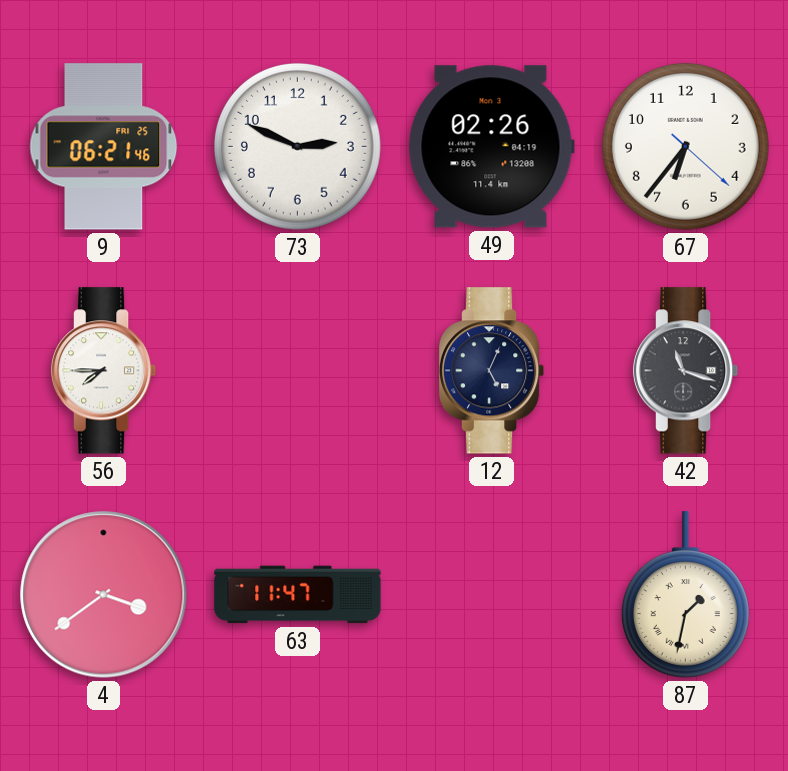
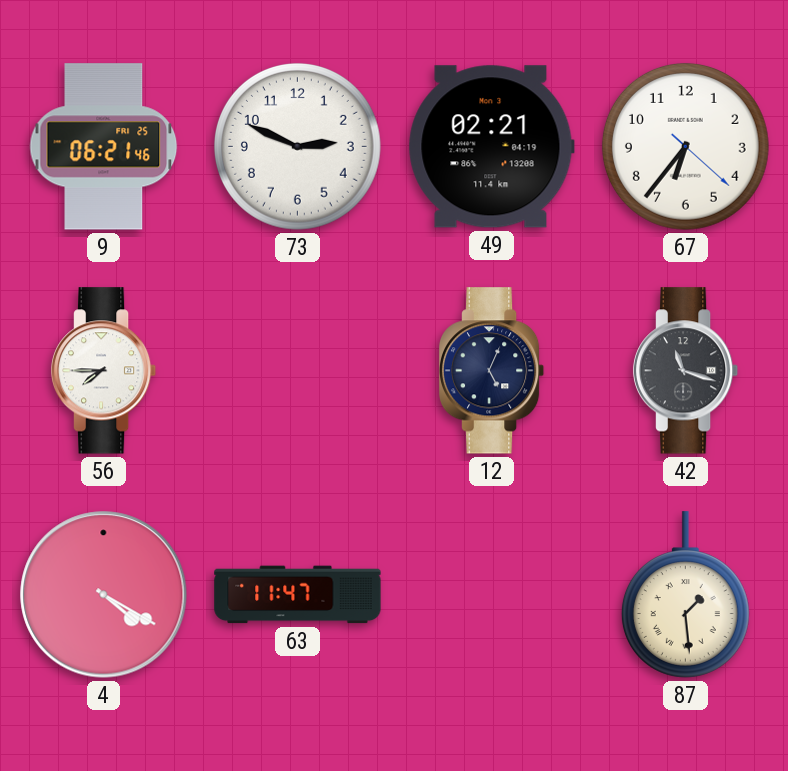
49: 02:26 -> 02:21
4: 3:39 -> 4:20
87: 1:32 -> 1:29
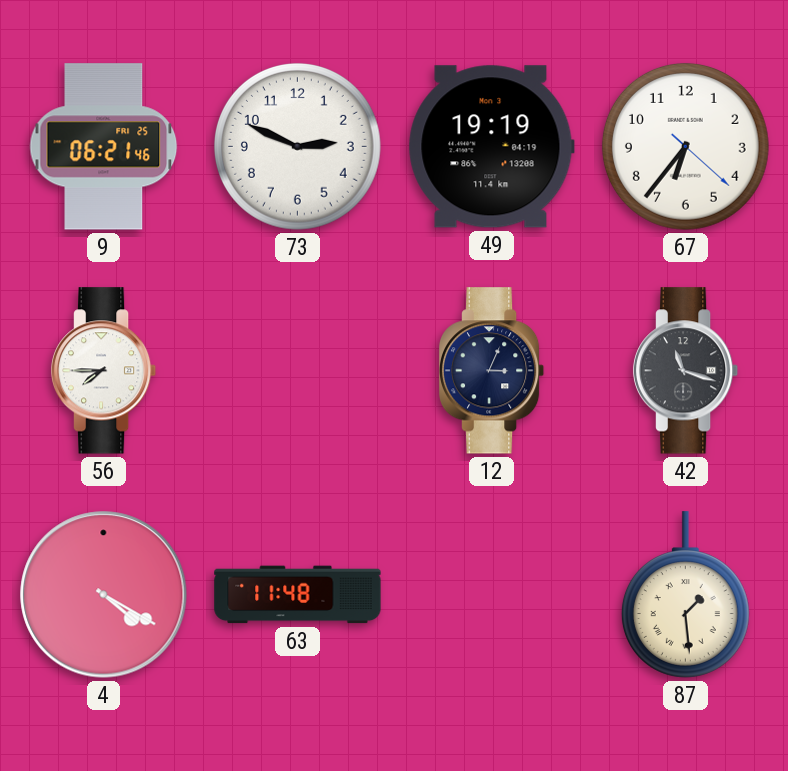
49: 02:21 -> 19:19
12: 5:04 -> 3:04
63: 11:47 -> 11:48
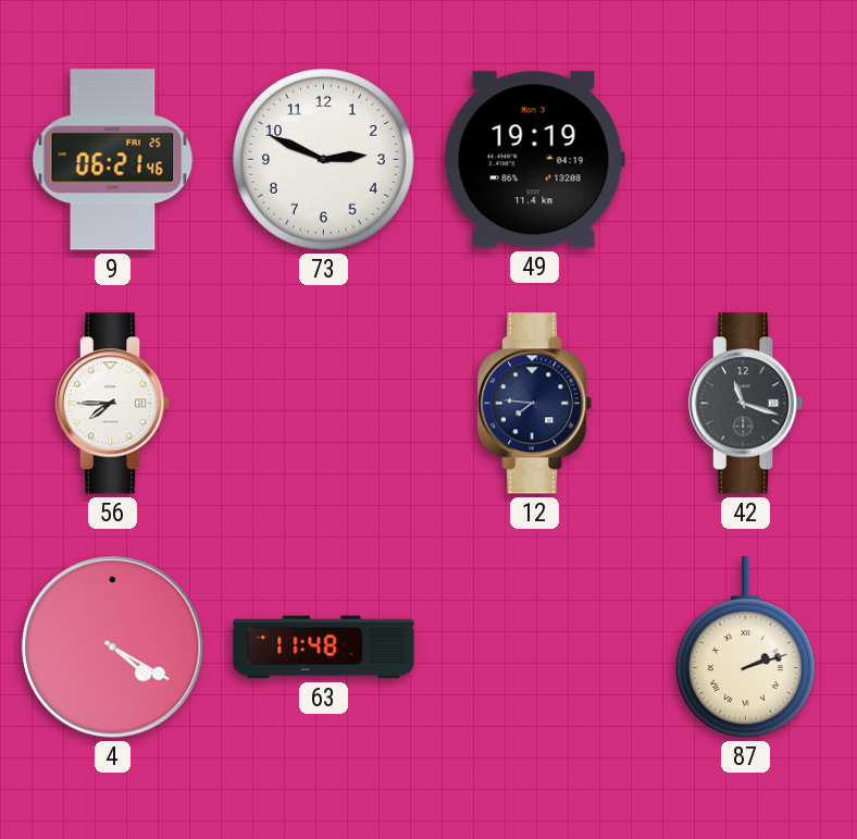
67: 6:36 -> none
12: 3:04 -> 7:46
87: 1:29 -> 2:12
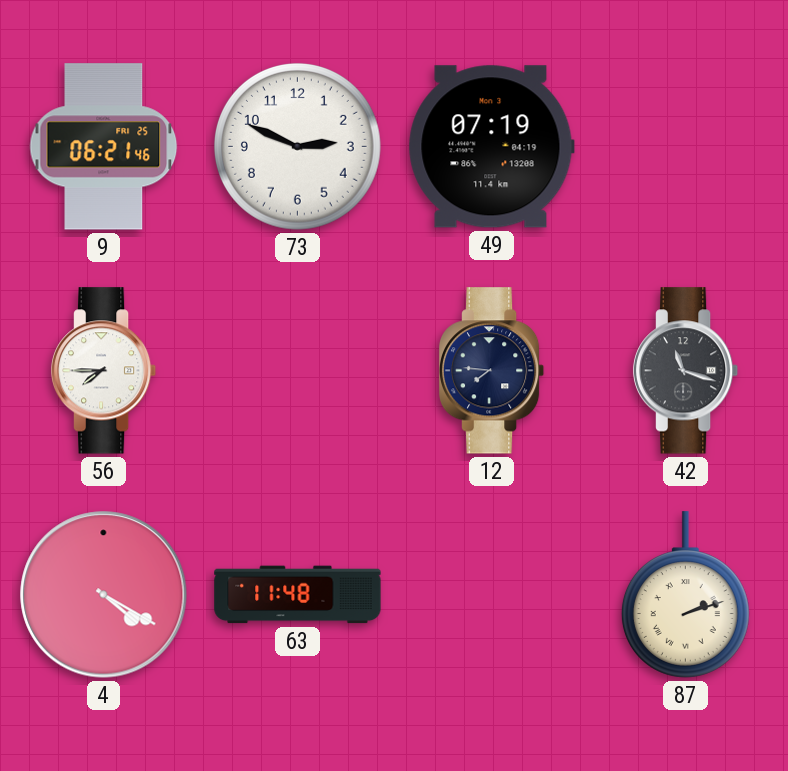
49: 19:19 -> 07:19
